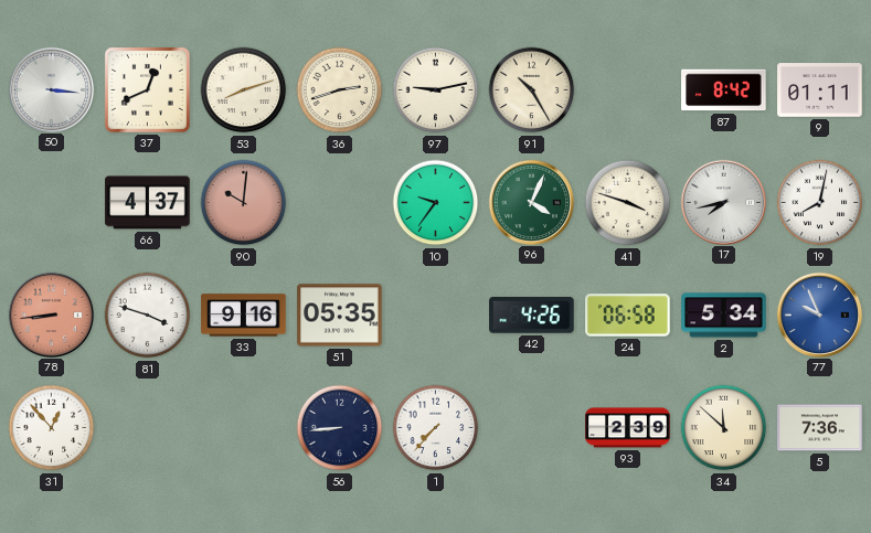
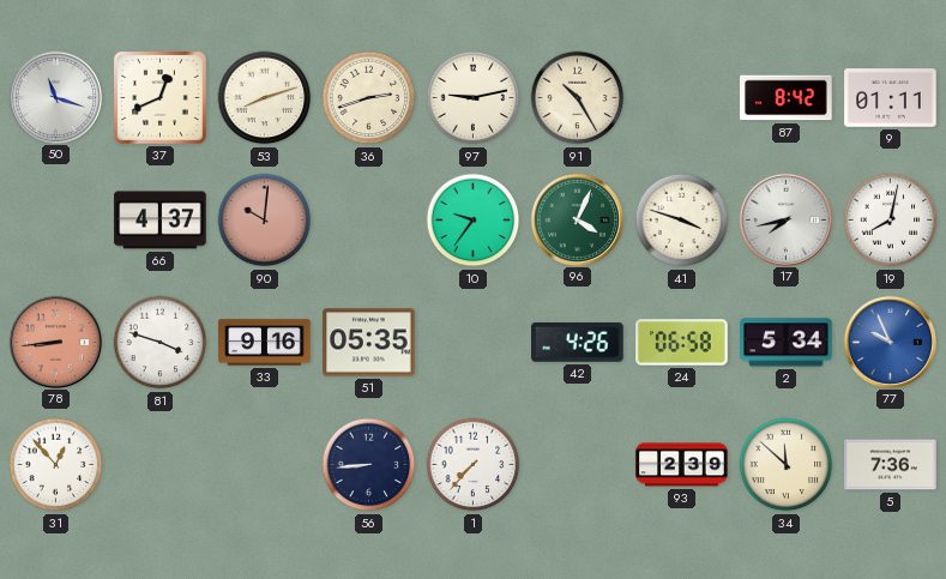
50: 3:16 -> 11:18
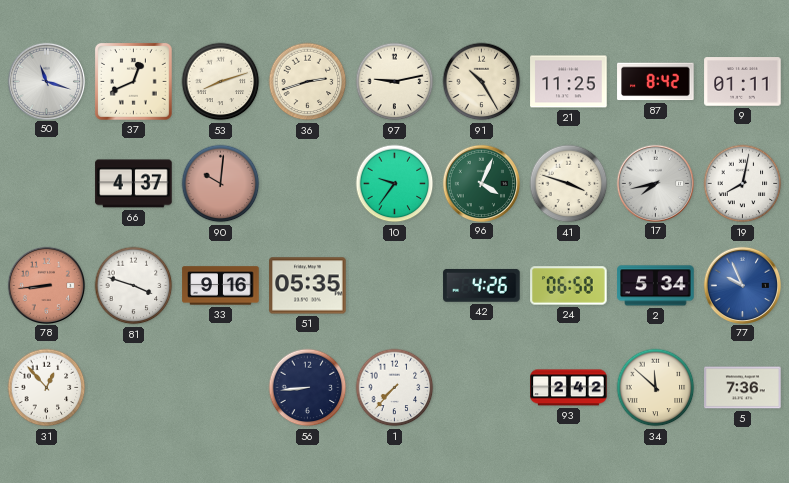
21: none -> 11:25
93: 2:39 -> 2:42
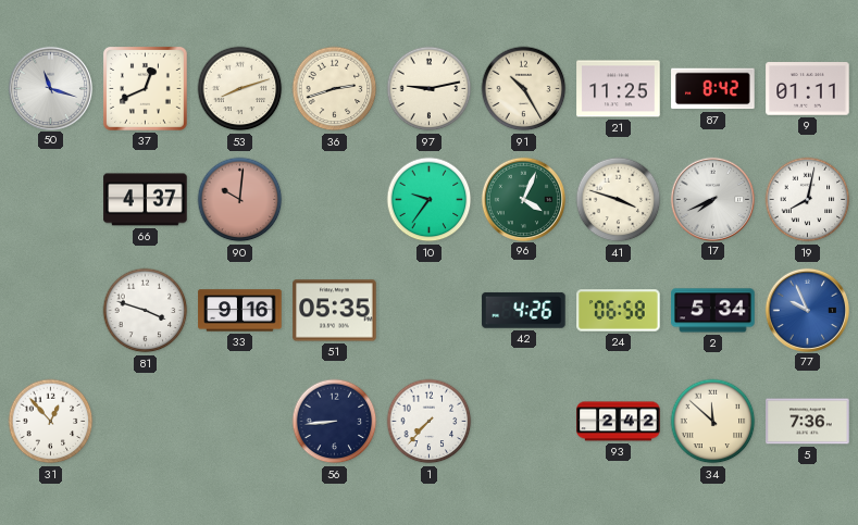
17: 7:43 -> 7:41
78: 8:44 -> none
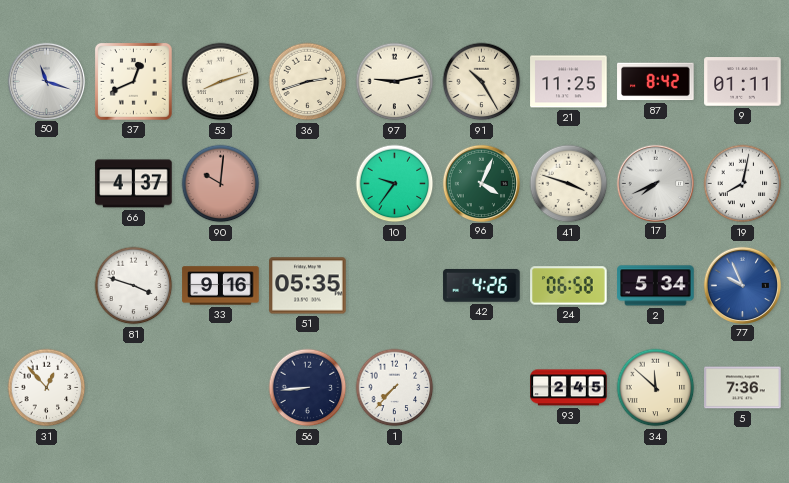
93: 2:42 -> 2:45
